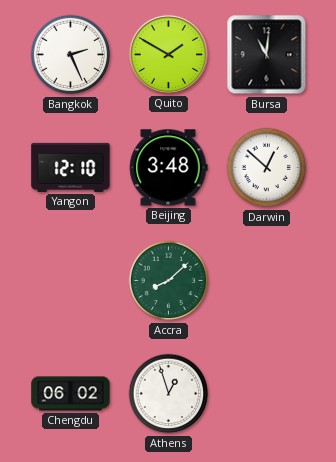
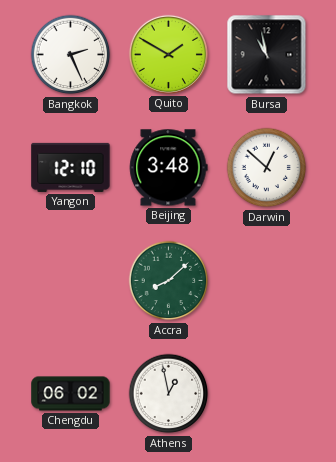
Bursa: 11:01 -> 10:58
Athens: 12:57 -> 12:58
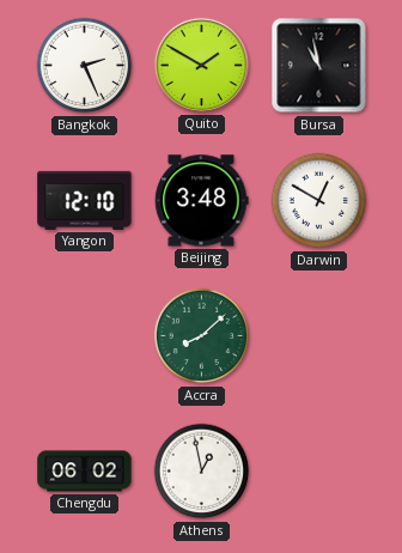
Darwin: 12:52 -> 12:50
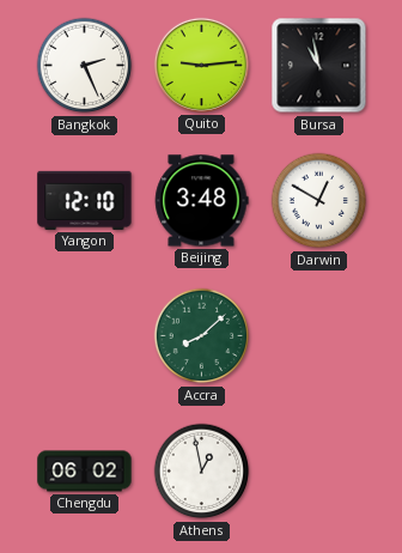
Quito: 1:50 -> 9:14
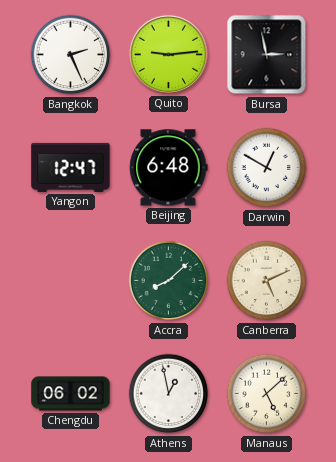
Bursa: 10:58 -> 2:58
Yangon: 12:10 -> 12:47
Beijing: 3:48 -> 6:48
Canberra: none -> 5:11
Manaus: none -> 5:08
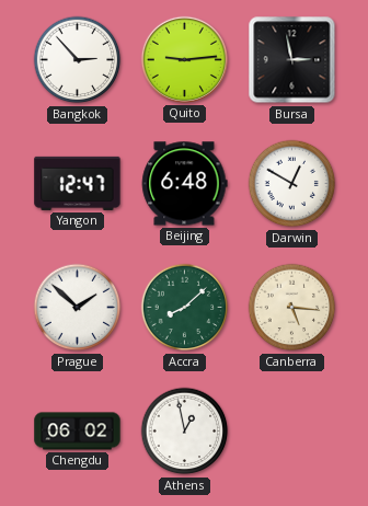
Bangkok: 2:26 -> 2:53
Prague: none -> 1:52
Canberra: 5:11 -> 5:16
Manaus: 5:08 -> none
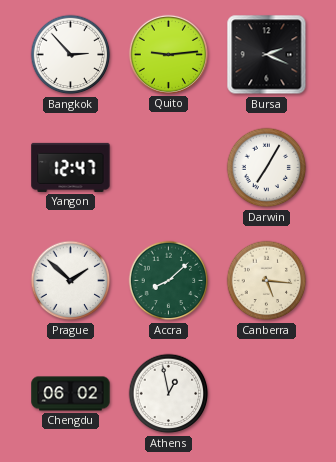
Bursa: 2:58 -> 2:19
Beijing: 6:48 -> none
Darwin: 12:50 -> 7:05
